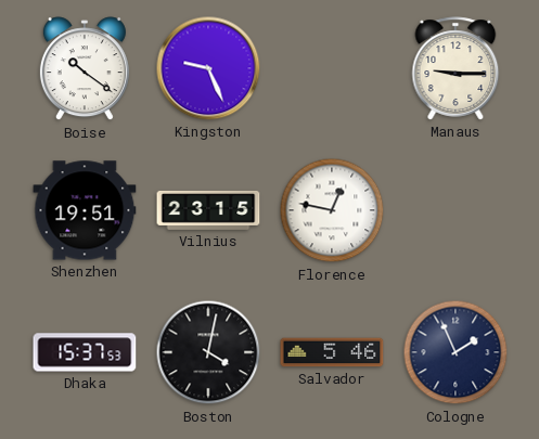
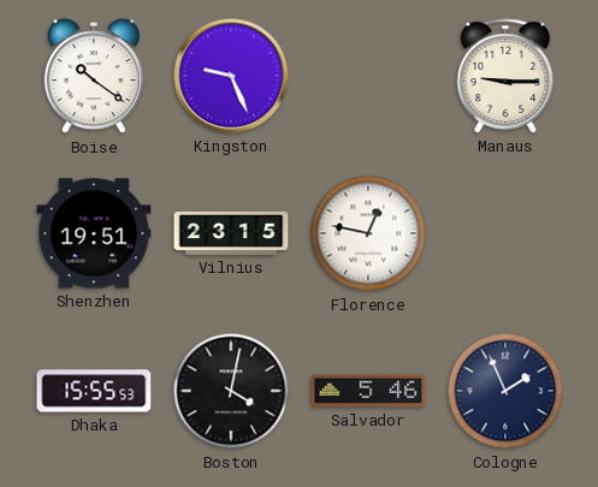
Dhaka: 15:37 -> 15:55
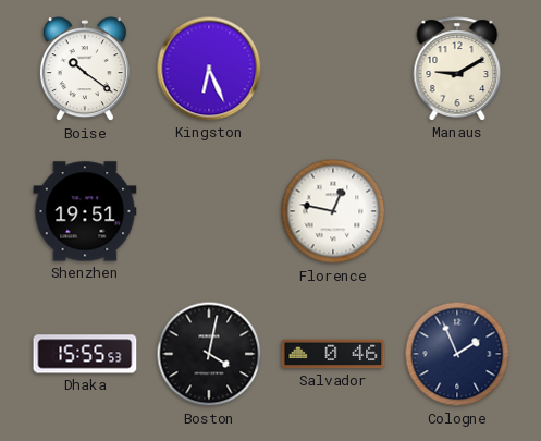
Kingston: 9:26 -> 6:26
Manaus: 9:15 -> 9:10
Vilnius: 23:15 -> none
Salvador: 5:46 -> 0:46
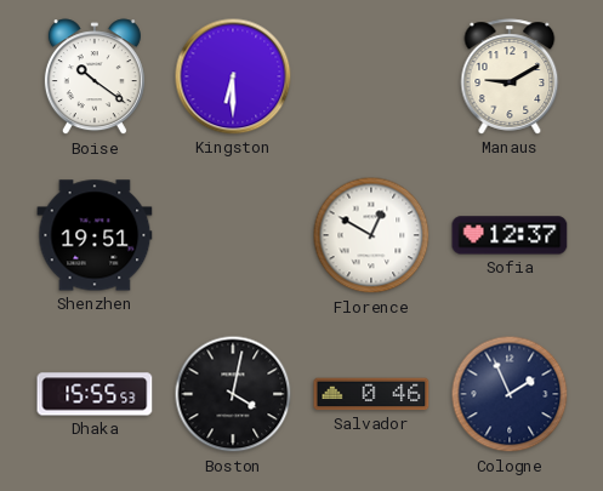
Kingston: 6:26 -> 6:30
Florence: 12:47 -> 12:50
Sofia: none -> 12:37
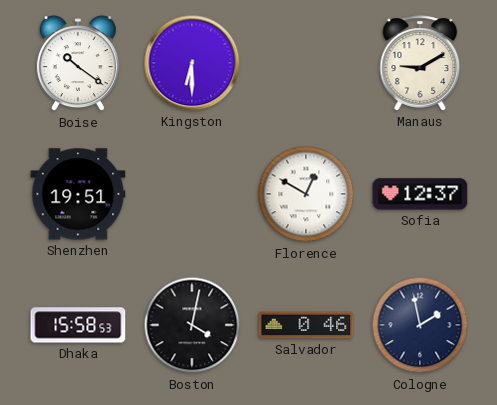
Dhaka: 15:55 -> 15:58
Cologne: 1:56 -> 1:58
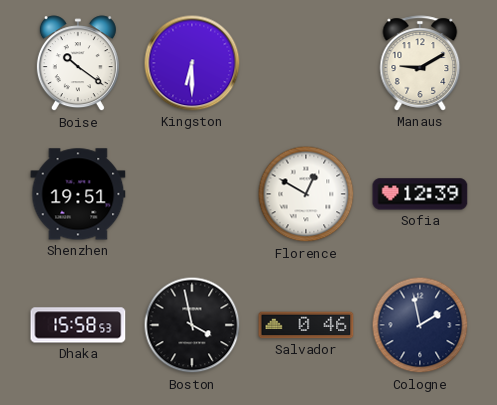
Sofia: 12:37 -> 12:39
Boston: 4:02 -> 3:58
